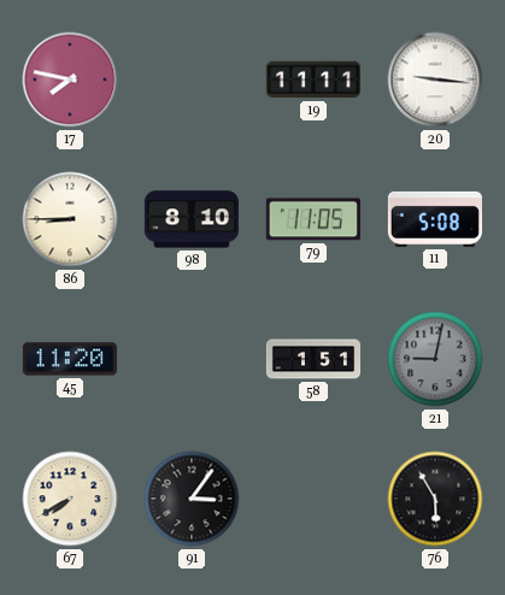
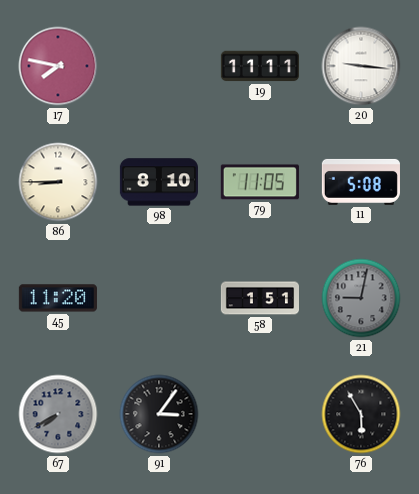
67 dial: cream -> grey
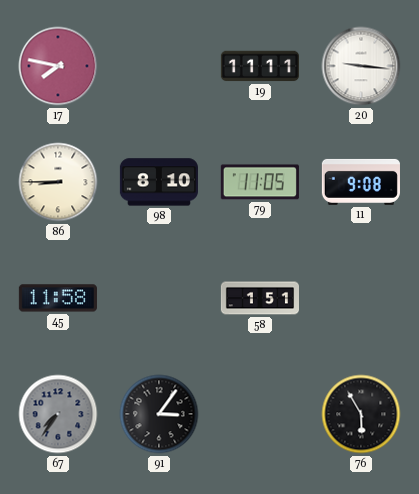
11: 5:08 -> 9:08
45: 11:20 -> 11:58
21: 9:02 -> none
67: 7:40 -> 7:36
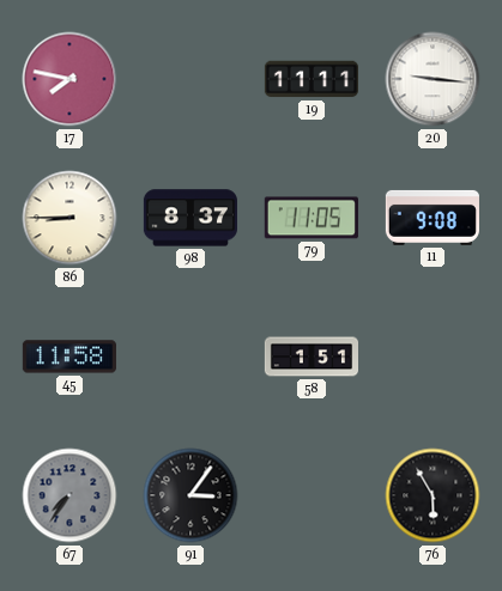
98: 8:10 -> 8:37
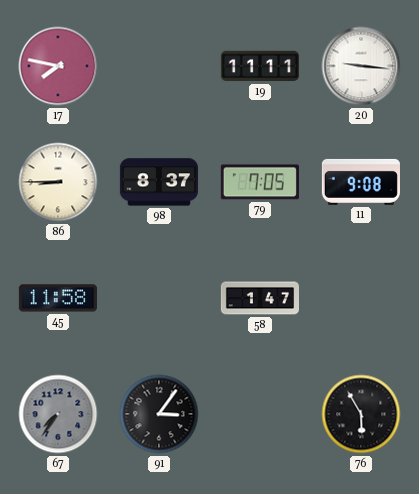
79: 11:05 -> 7:05
58: 1:51 -> 1:47
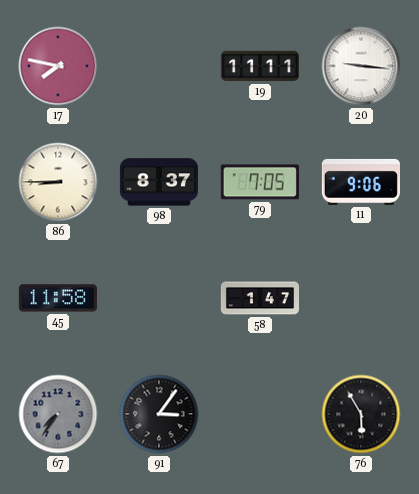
11: 9:08 -> 9:06
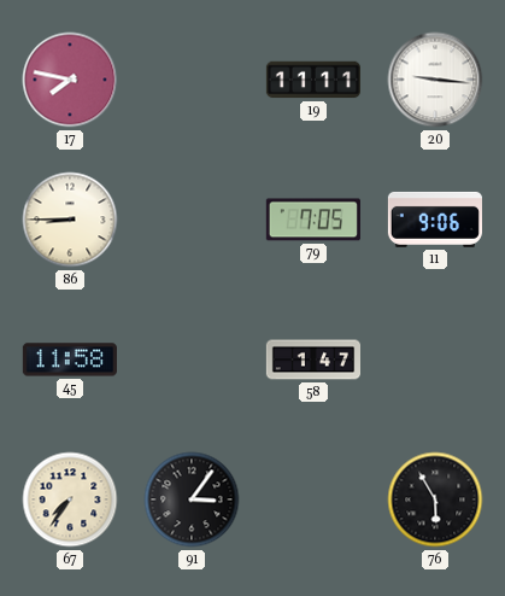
98: 8:37 -> none
67 dial: grey -> cream
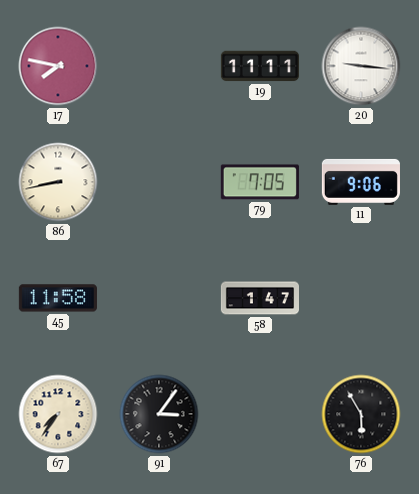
86: 8:45 -> 8:43
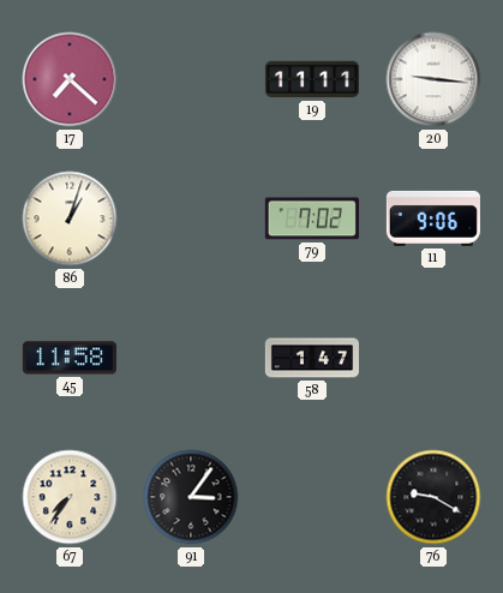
17: 7:47 -> 7:22
86: 8:43 -> 1:03
79: 7:05 -> 7:02
76: 5:55 -> 9:20
